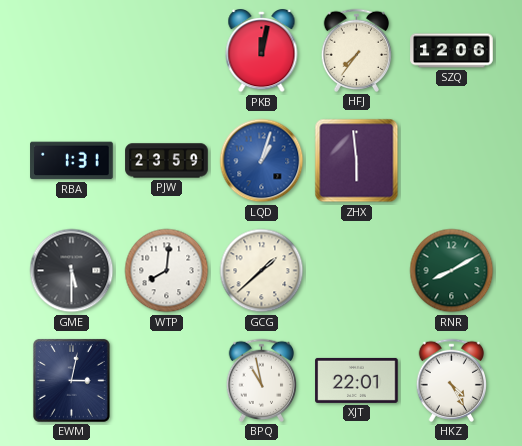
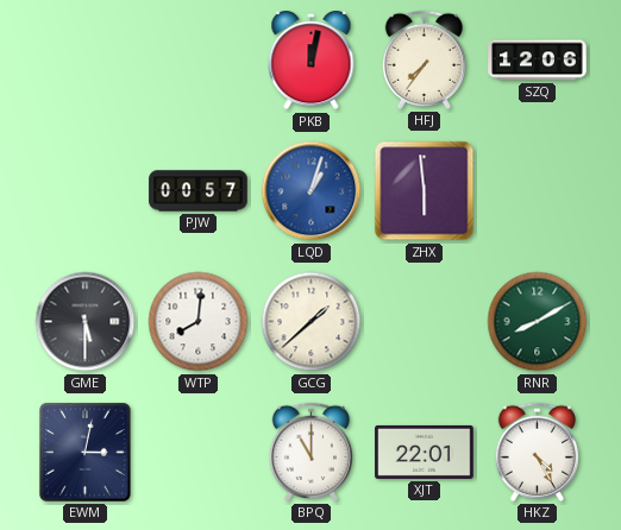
RBA: 1:31 -> none
PJW: 23:59 -> 00:57
BPQ: 10:58 -> 11:00
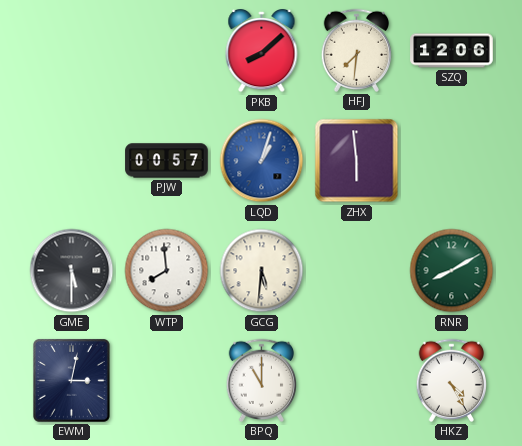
PKB: 12:02 -> 8:08
HFJ: 7:36 -> 7:31
WTP: 8:01 -> 7:59
GCG: 1:38 -> 5:31
XJT: 22:01 -> none
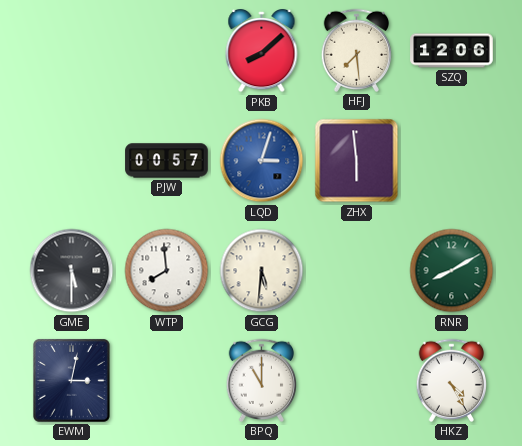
HFJ: 7:31 -> 7:29
LQD: 1:03 -> 3:03
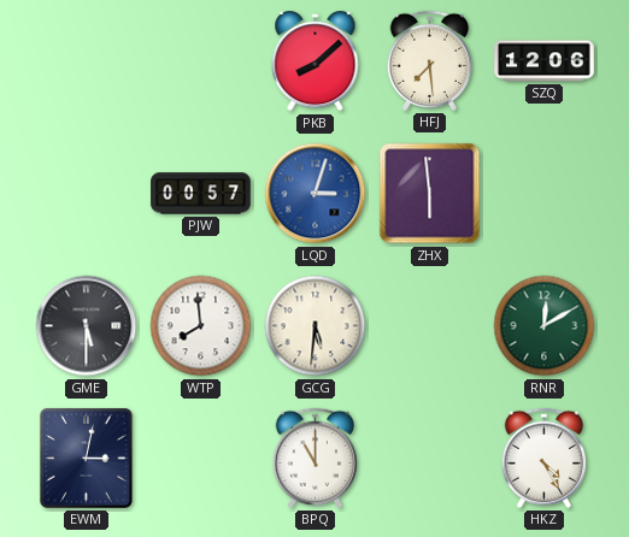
RNR: 8:10 -> 12:10
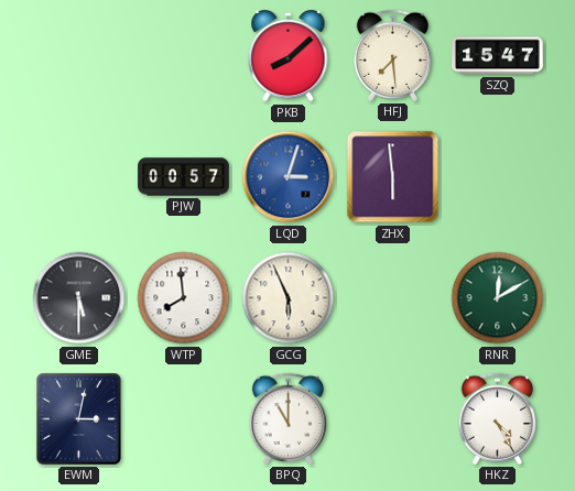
SZQ: 12:06 -> 15:47
GCG: 5:31 -> 5:56
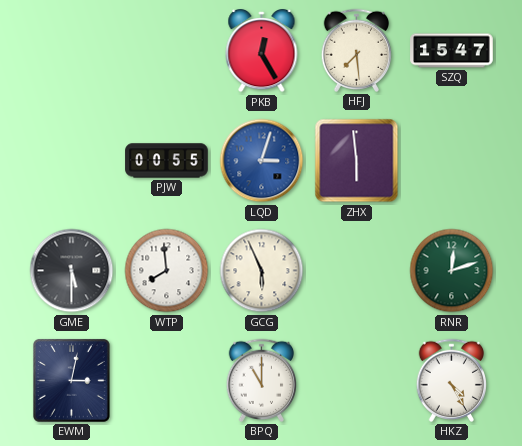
PKB: 8:08 -> 12:25
PJW: 00:57 -> 00:55
RNR: 12:10 -> 12:12
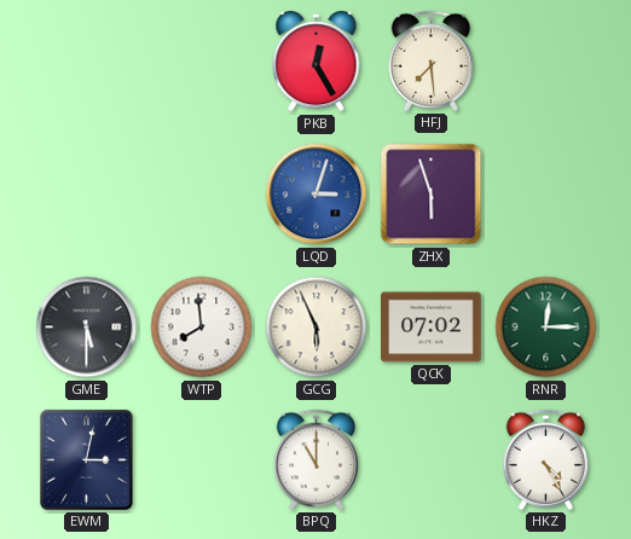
SZQ: 15:47 -> none
PJW: 00:55 -> none
ZHX: 5:59 -> 5:57
QCK: none -> 07:02
RNR: 12:12 -> 12:15
